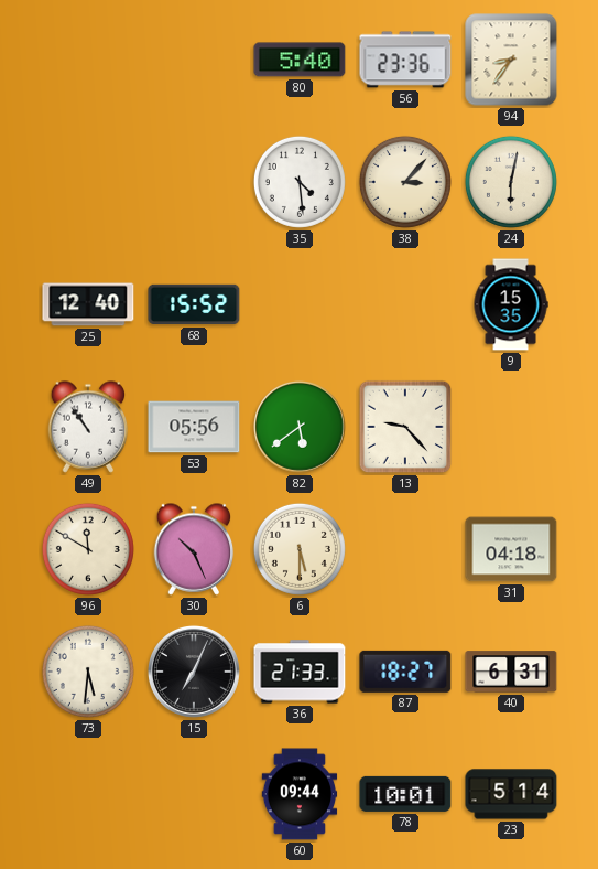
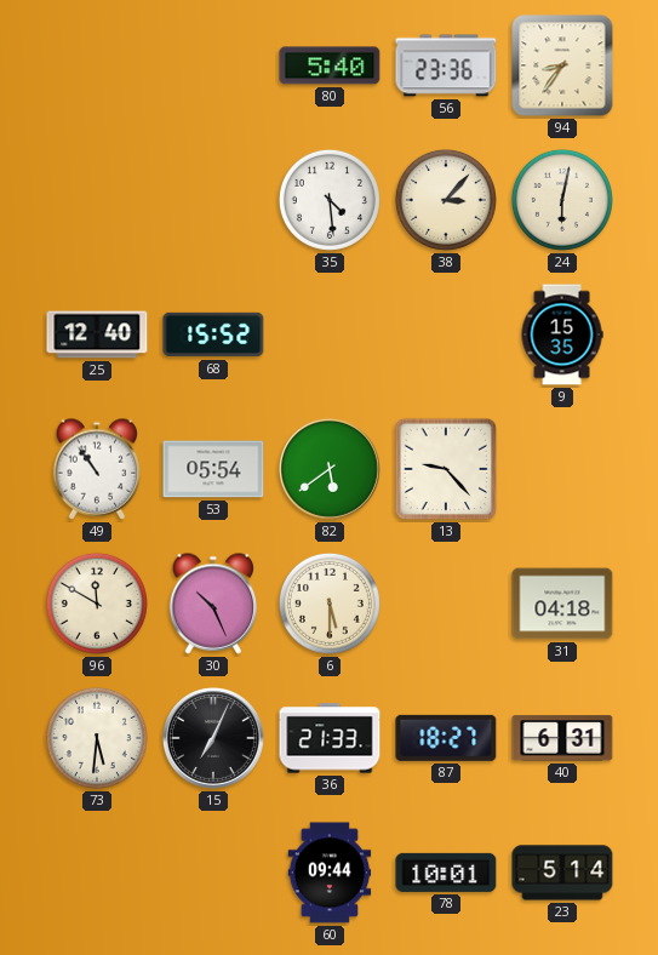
53: 05:56 -> 05:54
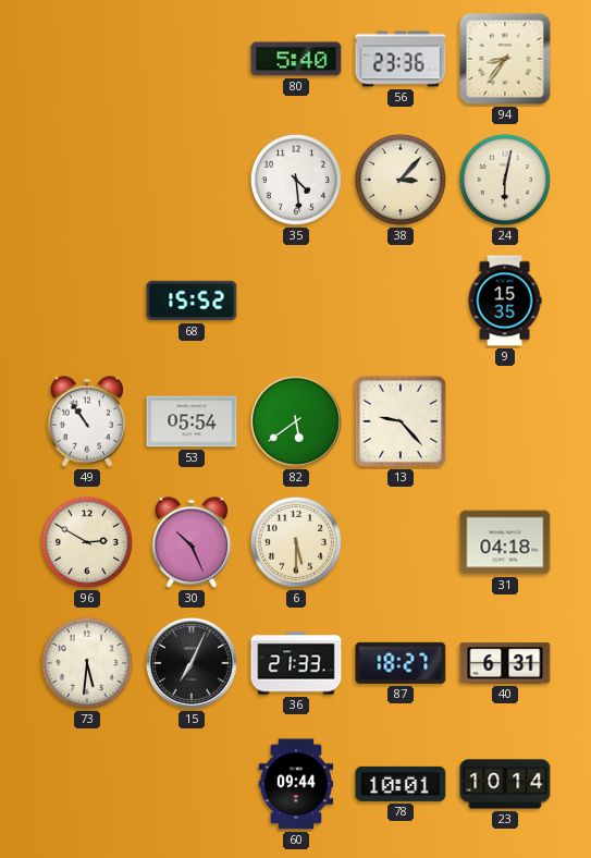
25: 12:40 -> none
96: 11:50 -> 2:50
23: 5:14 -> 10:14
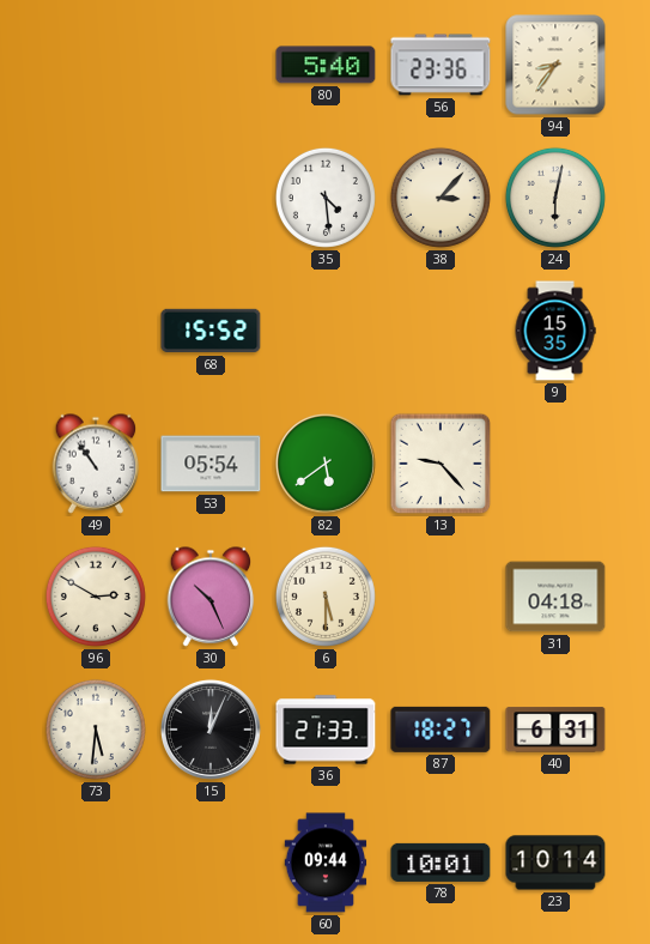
15: 7:04 -> 12:04
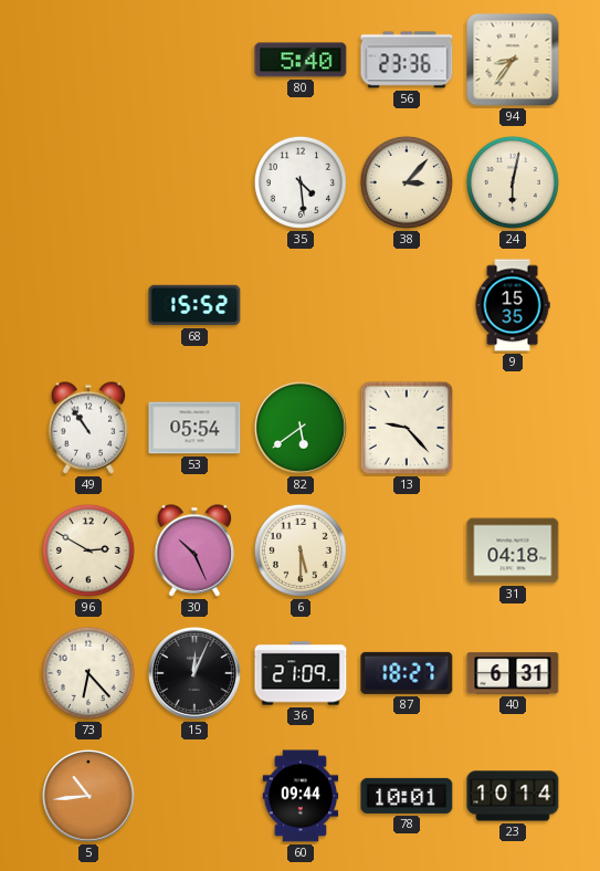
73: 5:31 -> 6:23
36: 21:33 -> 21:09
5: none -> 10:44
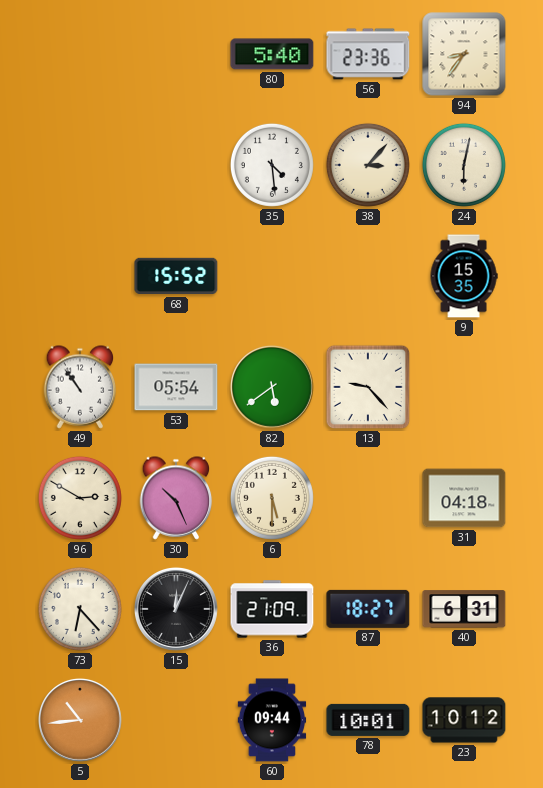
23: 10:14 -> 10:12
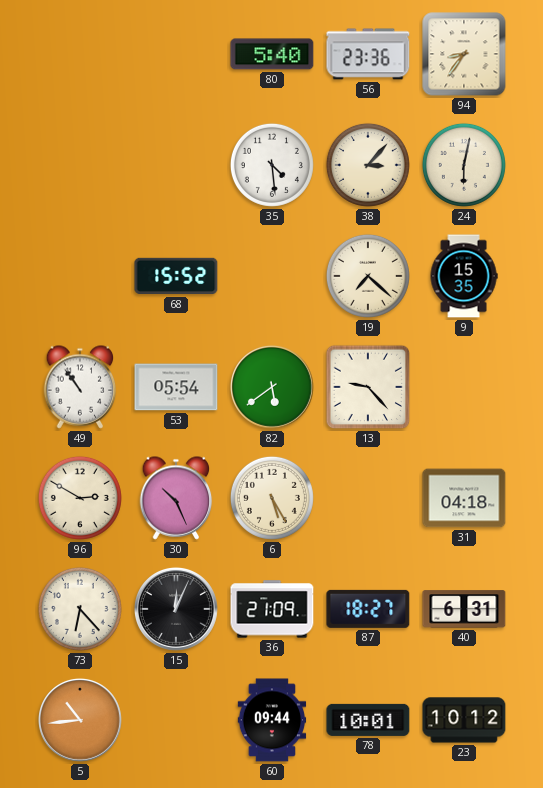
19: none -> 7:22
6: 5:30 -> 5:25
